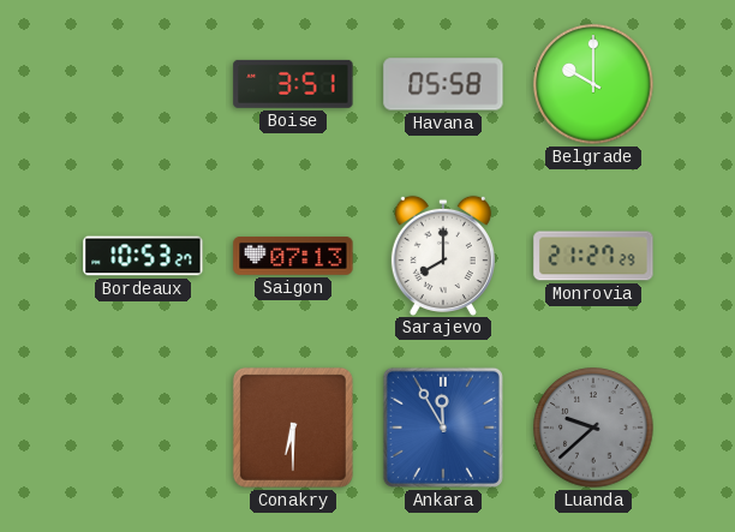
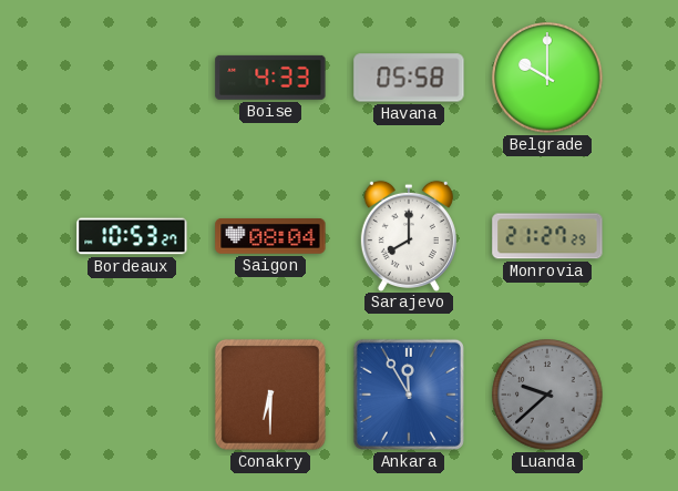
Boise: 3:51 -> 4:33
Saigon: 07:13 -> 08:04
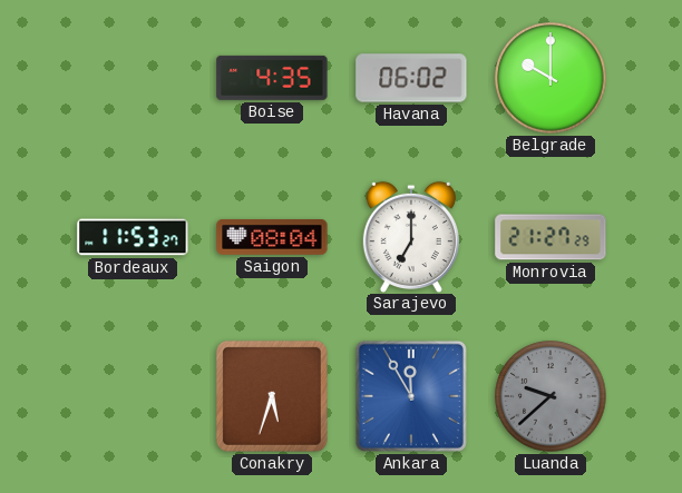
Boise: 4:33 -> 4:35
Havana: 05:58 -> 06:02
Bordeaux: 10:53 -> 11:53
Sarajevo: 8:00 -> 7:00
Conakry: 6:30 -> 5:33
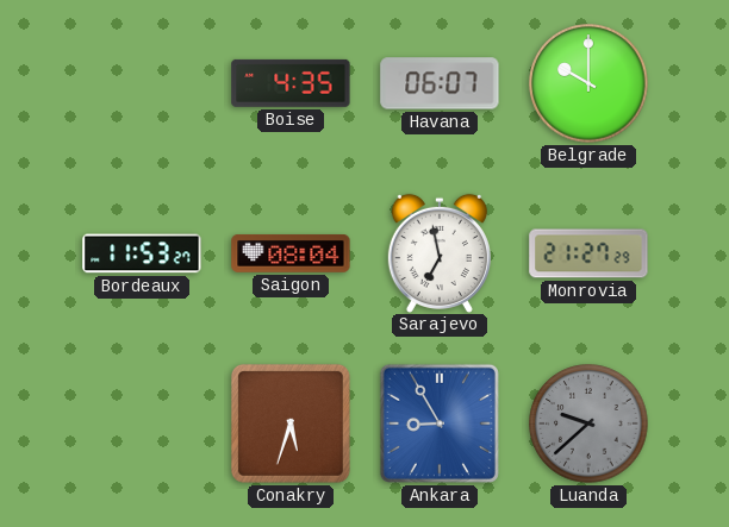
Havana: 06:02 -> 06:07
Sarajevo: 7:00 -> 6:58
Ankara: 11:55 -> 8:55
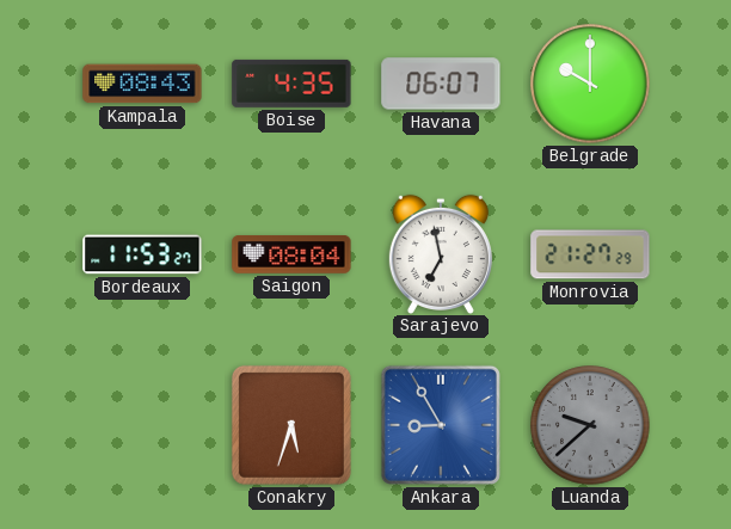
Kampala: none -> 08:43
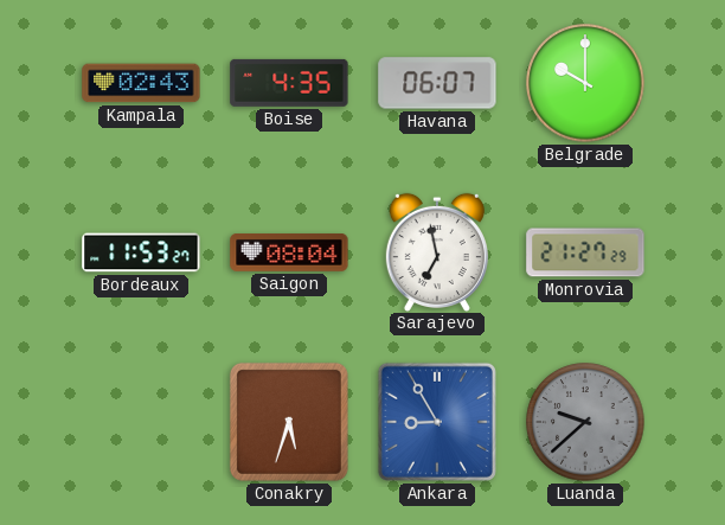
Kampala: 08:43 -> 02:43
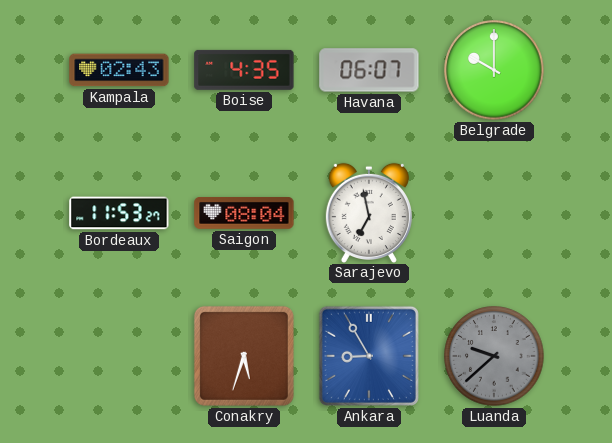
Monrovia: 21:27 -> none
